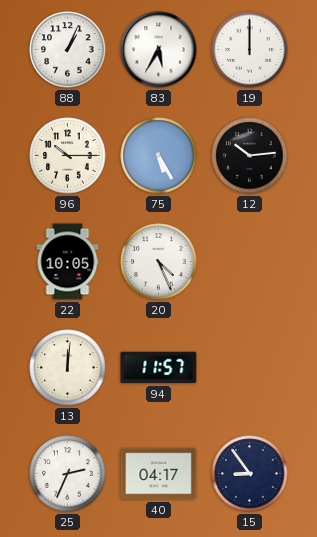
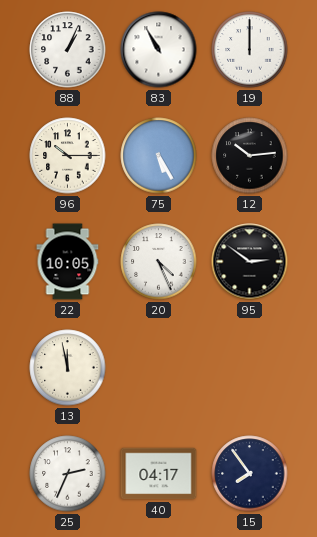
83: 5:35 -> 10:55
95: none -> 2:51
13: 12:01 -> 11:58
94: 11:57 -> none
15: 8:54 -> 7:54
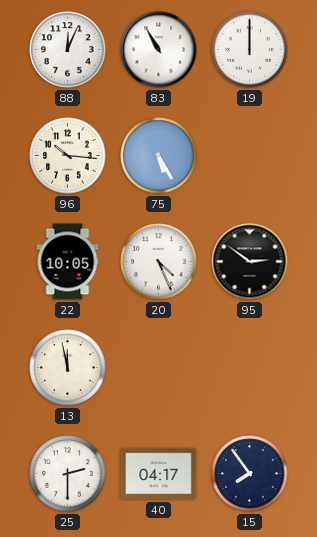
88: 1:04 -> 12:04
96: 10:15 -> 10:16
12: 10:14 -> none
25: 2:34 -> 2:30
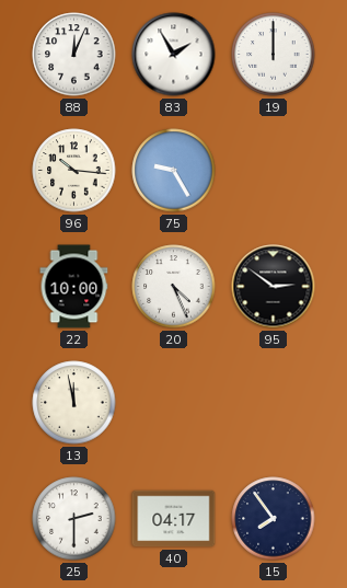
83: 10:55 -> 1:55
75: 5:25 -> 9:25
22: 10:05 -> 10:00
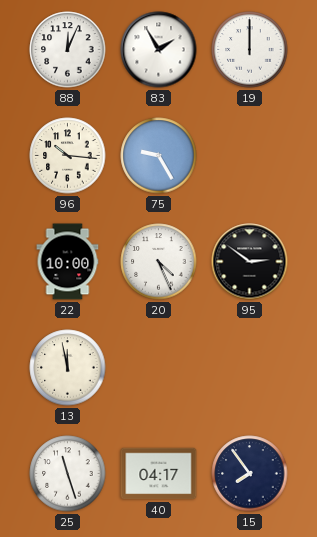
25: 2:30 -> 11:27
